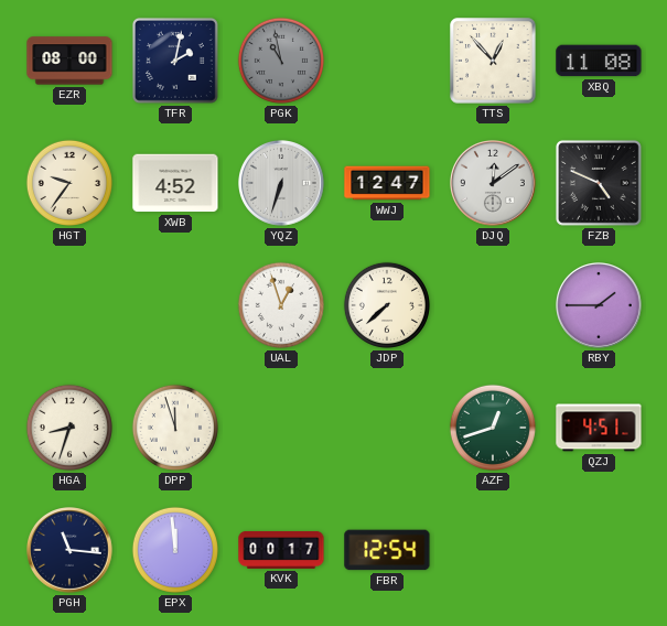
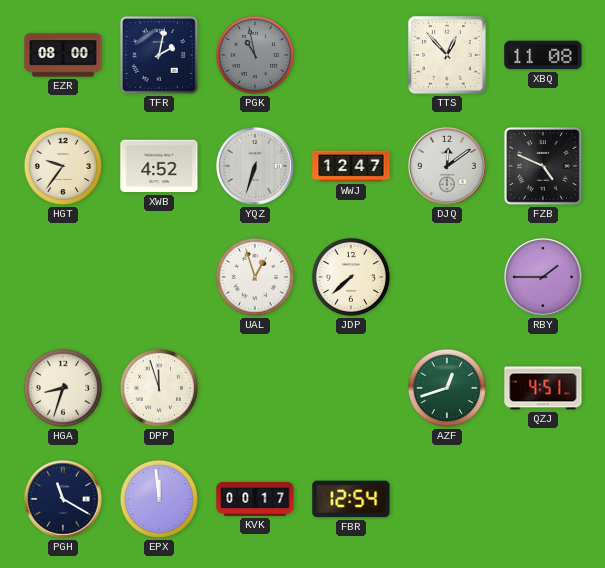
PGH: 11:16 -> 11:20
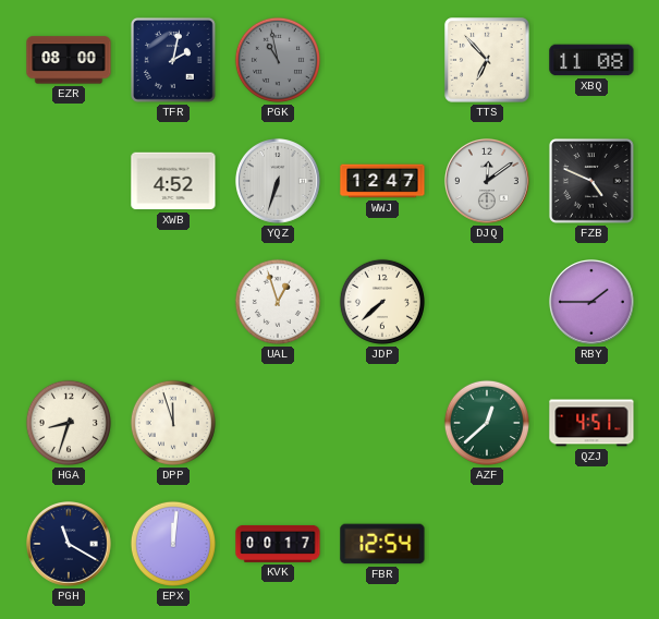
TTS: 12:53 -> 6:53
HGT: 9:36 -> none
AZF: 12:42 -> 12:38
EPX: 11:59 -> 12:01
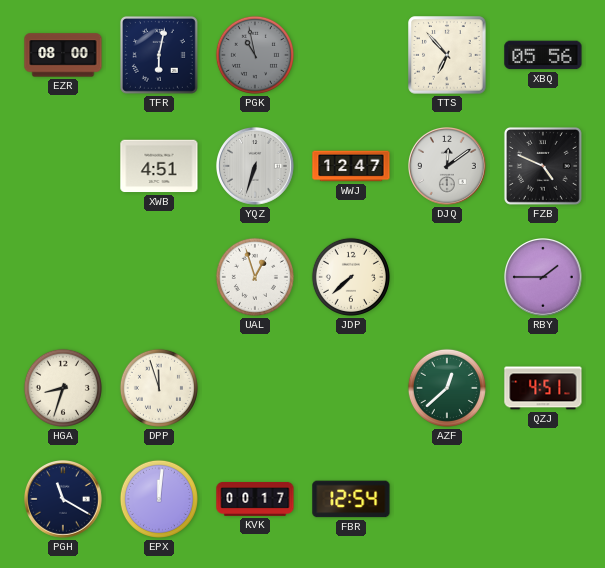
TFR: 2:02 -> 6:02
XBQ: 11:08 -> 05:56
XWB: 4:52 -> 4:51
